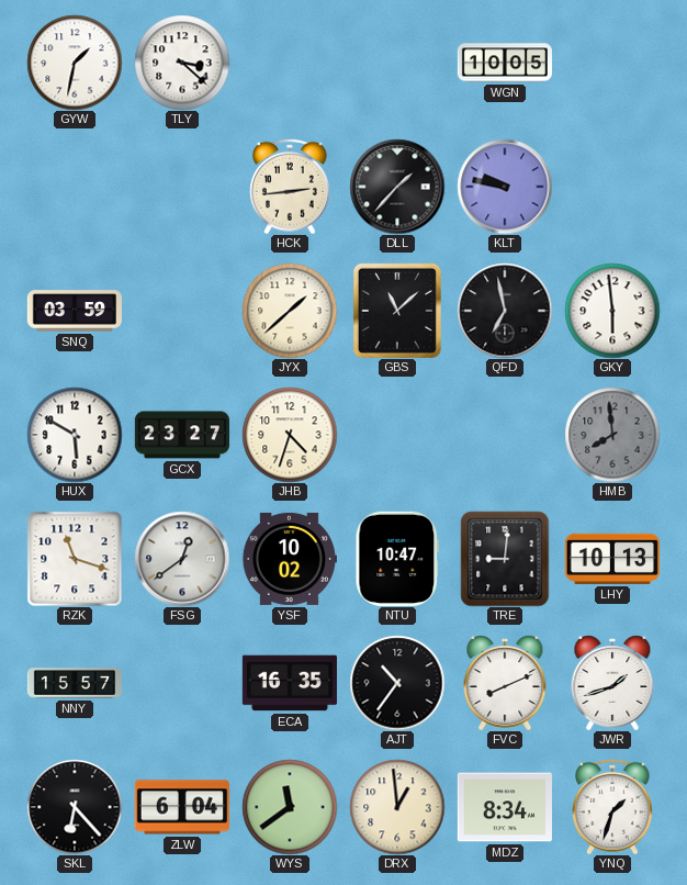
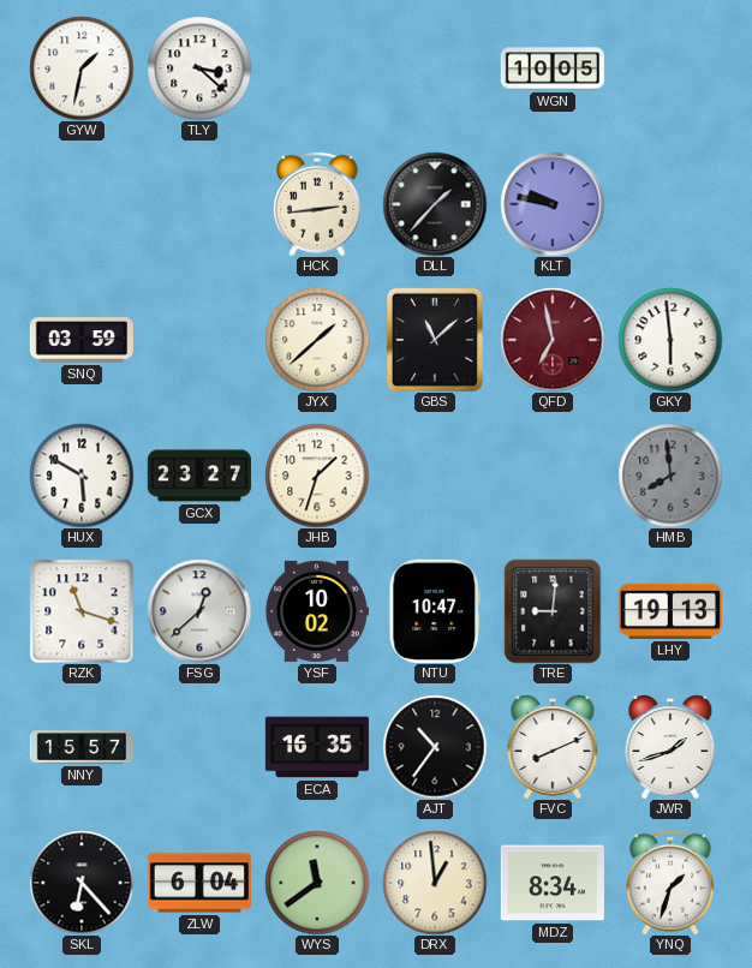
QFD dial: black -> burgundy
JHB: 4:33 -> 1:33
FSG: 12:39 -> 12:38
LHY: 10:13 -> 19:13
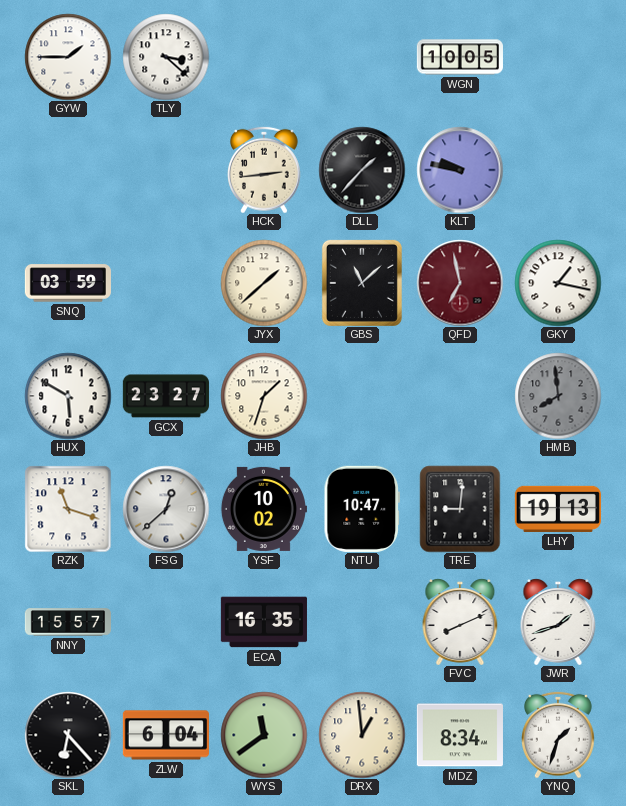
GYW: 1:32 -> 1:45
GKY: 5:59 -> 1:17
AJT: 10:36 -> none
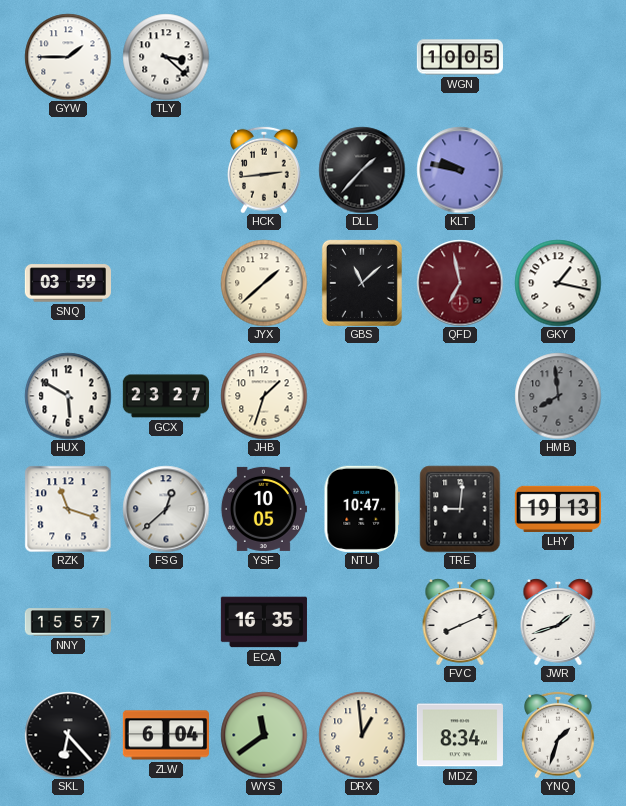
YSF: 10:02 -> 10:05
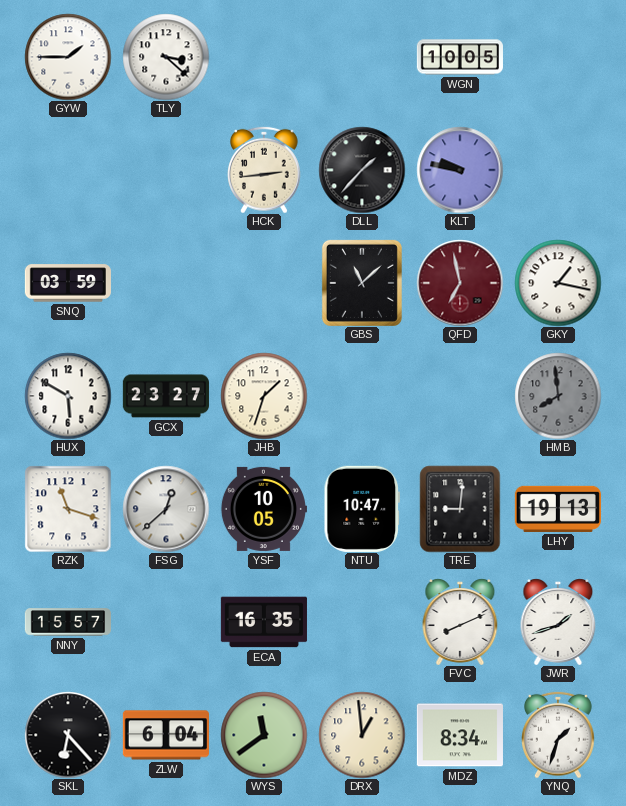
JYX: 1:38 -> none
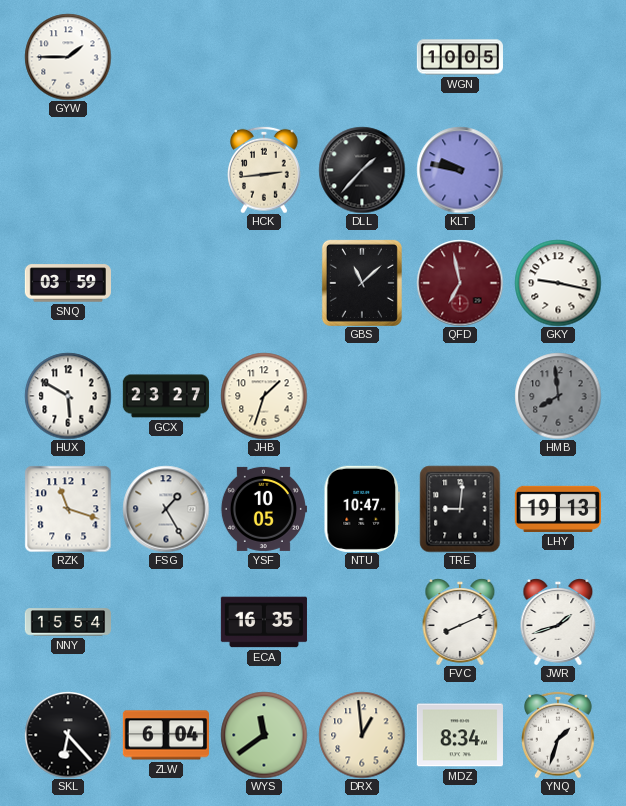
TLY: 3:22 -> none
GKY: 1:17 -> 9:17
FSG: 12:38 -> 1:25
NNY: 15:57 -> 15:54
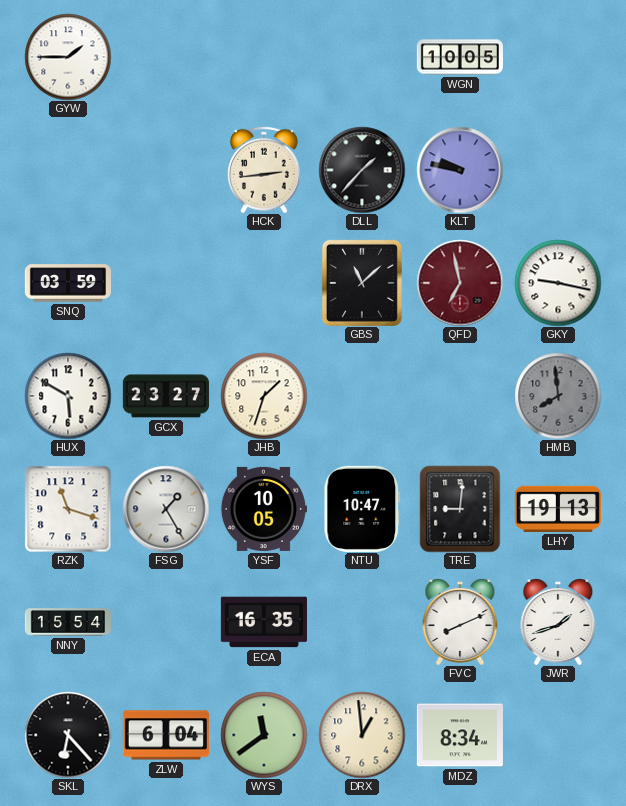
YNQ: 1:33 -> none
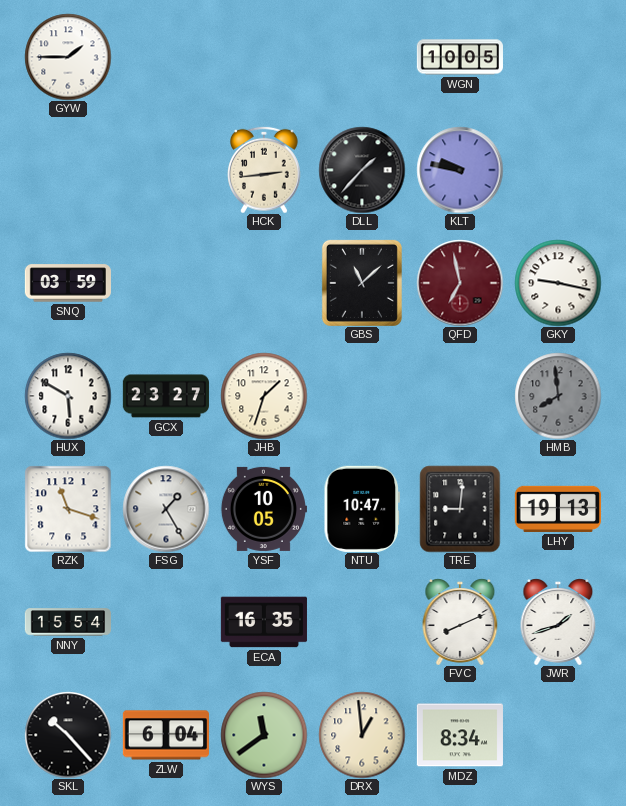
SKL: 6:23 -> 10:23
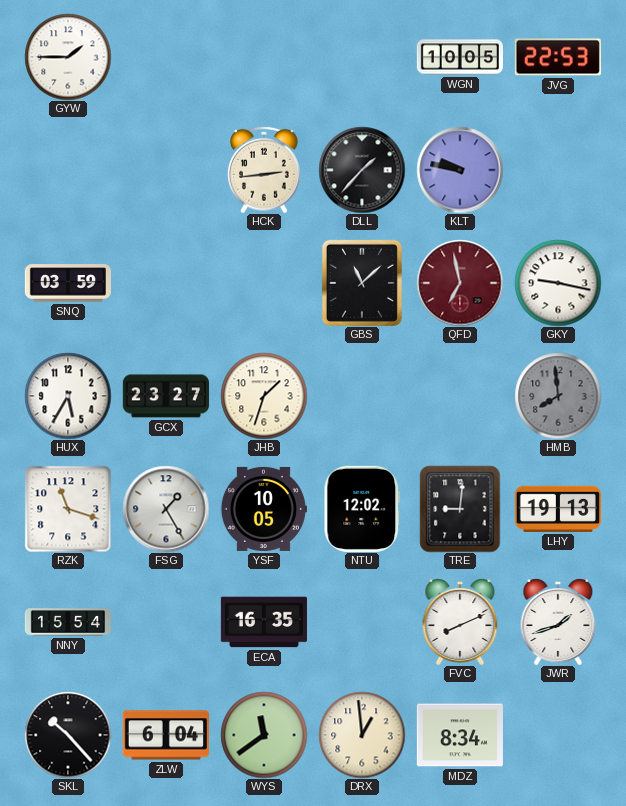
JVG: none -> 22:53
HUX: 5:50 -> 5:35
NTU: 10:47 -> 12:02
